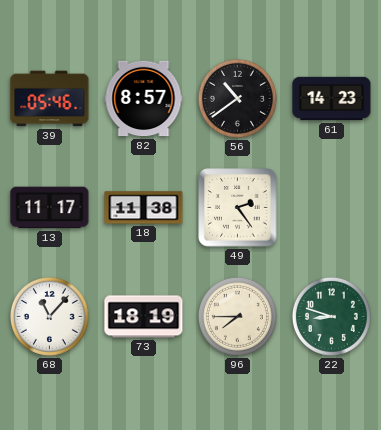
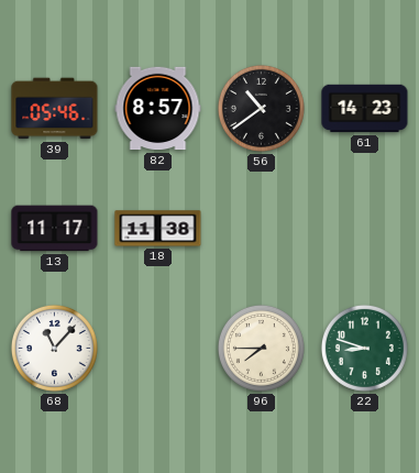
49: 2:24 -> none
73: 18:19 -> none
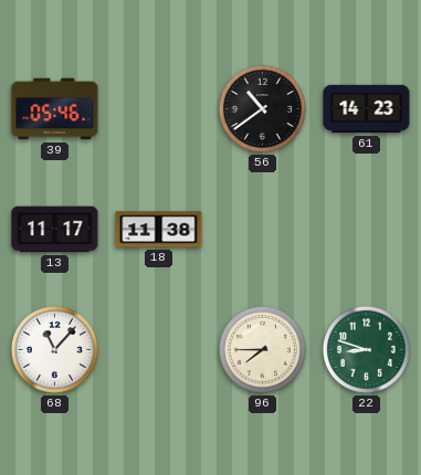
82: 8:57 -> none
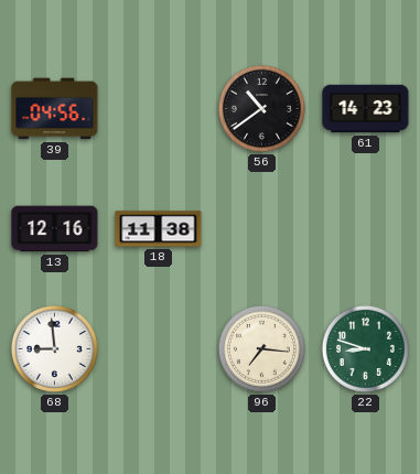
39: 05:46 -> 04:56
13: 11:17 -> 12:16
68: 11:07 -> 8:59
96: 7:45 -> 7:16
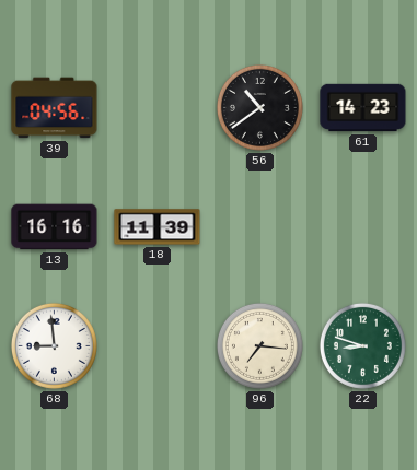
13: 12:16 -> 16:16
18: 11:38 -> 11:39
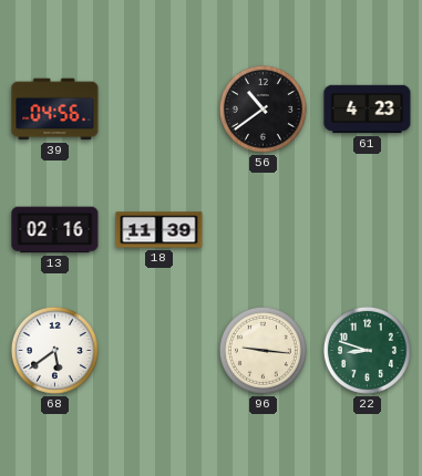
61: 14:23 -> 4:23
13: 16:16 -> 02:16
68: 8:59 -> 5:39
96: 7:16 -> 9:16
